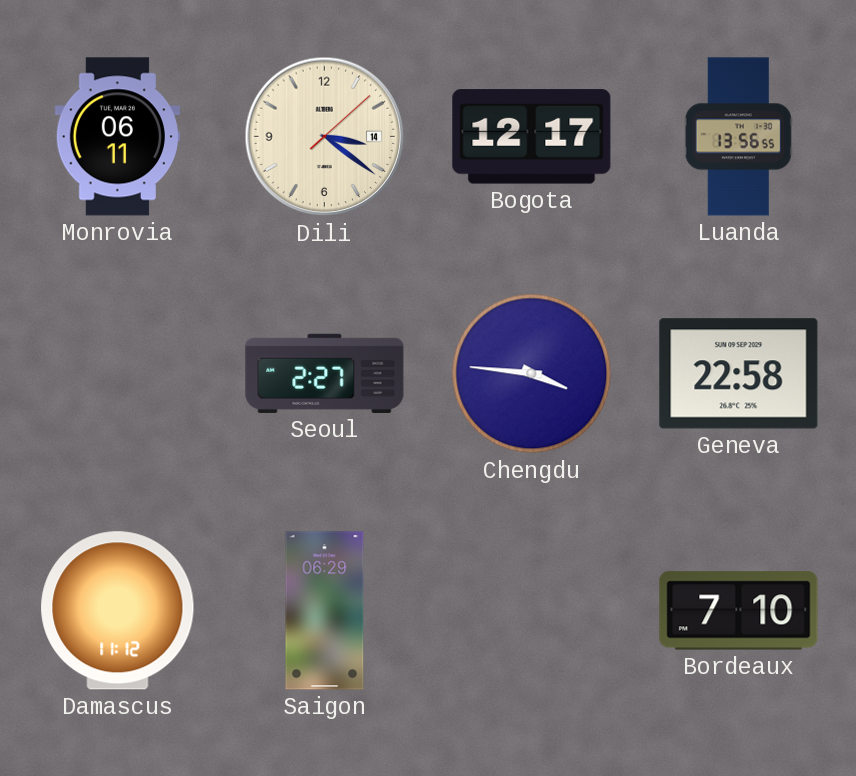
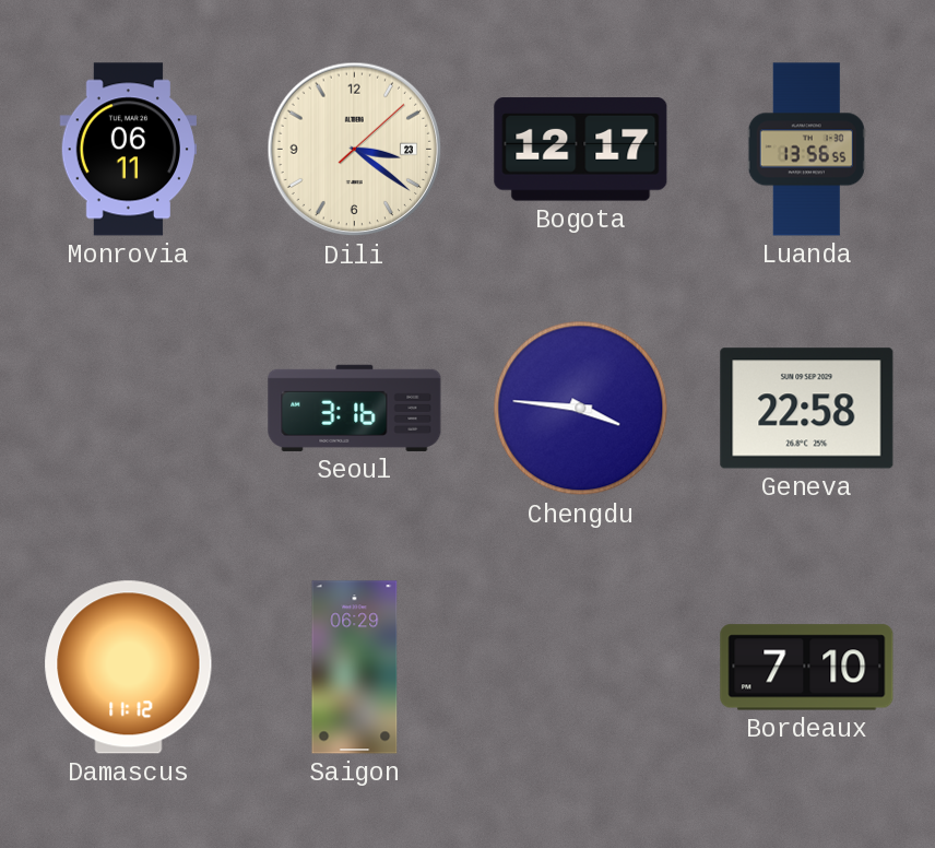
Dili date: 14 -> 23
Seoul: 2:27 -> 3:16
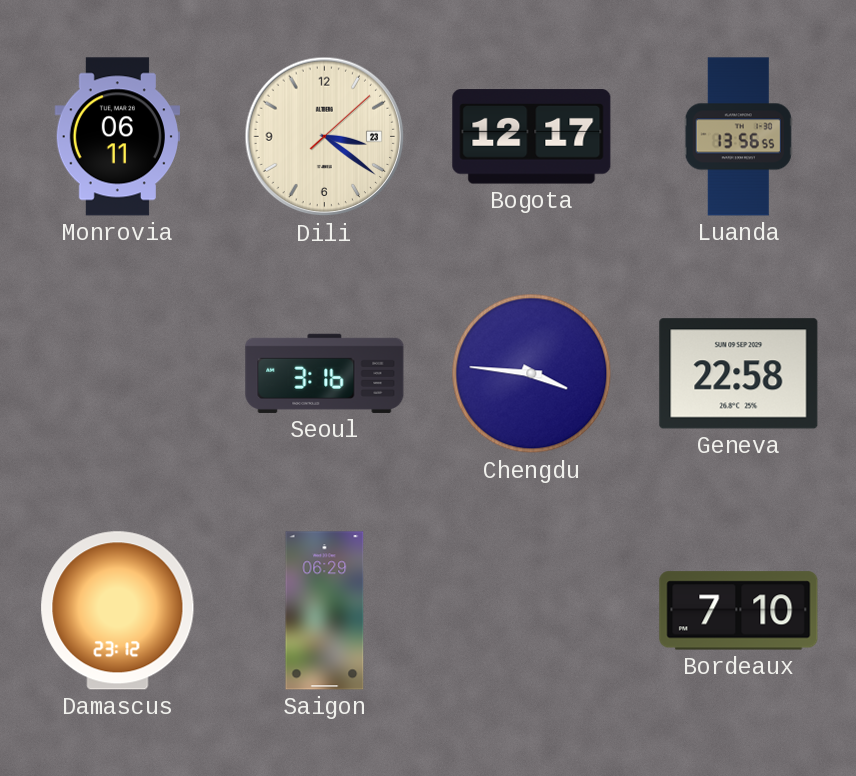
Damascus: 11:12 -> 23:12
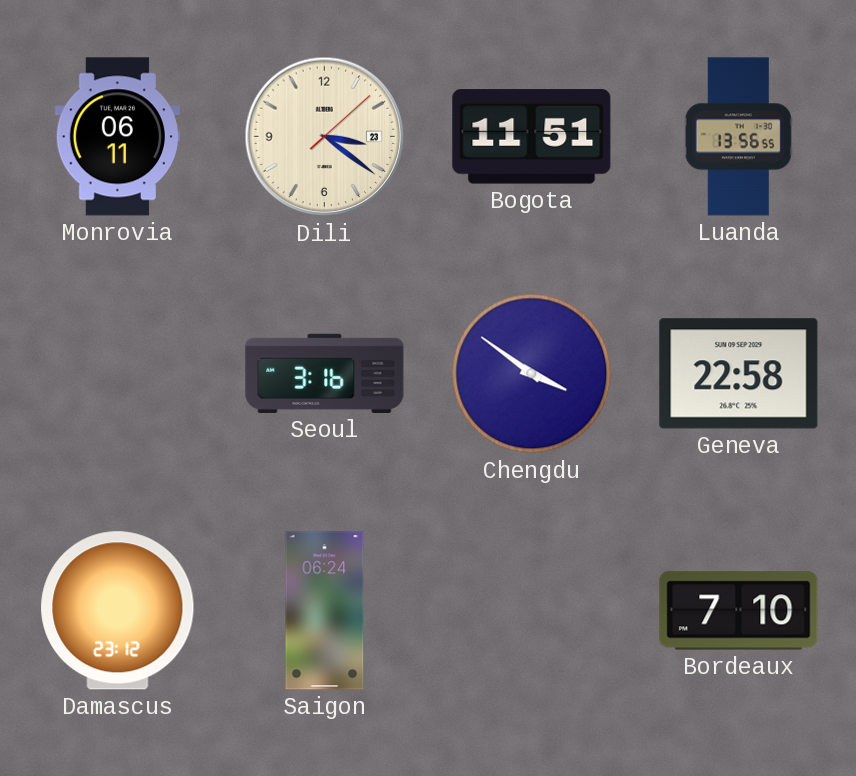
Bogota: 12:17 -> 11:51
Chengdu: 3:46 -> 3:51
Saigon: 06:29 -> 06:24
